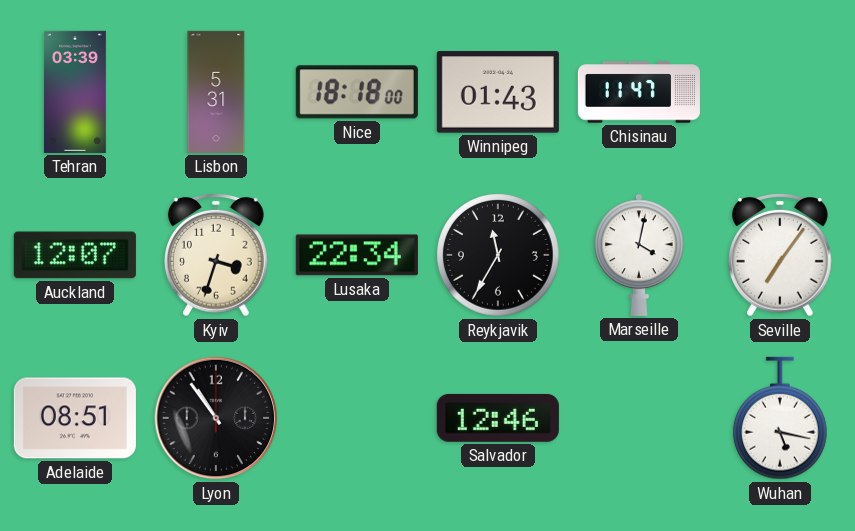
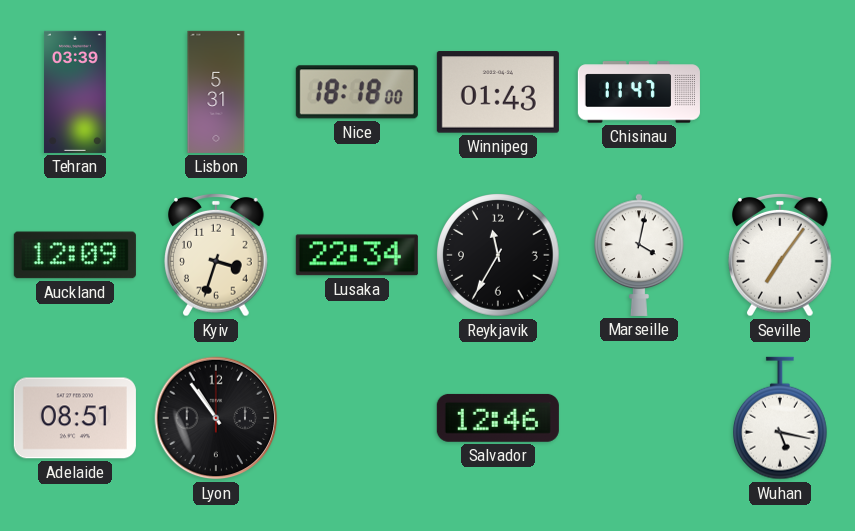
Auckland: 12:07 -> 12:09
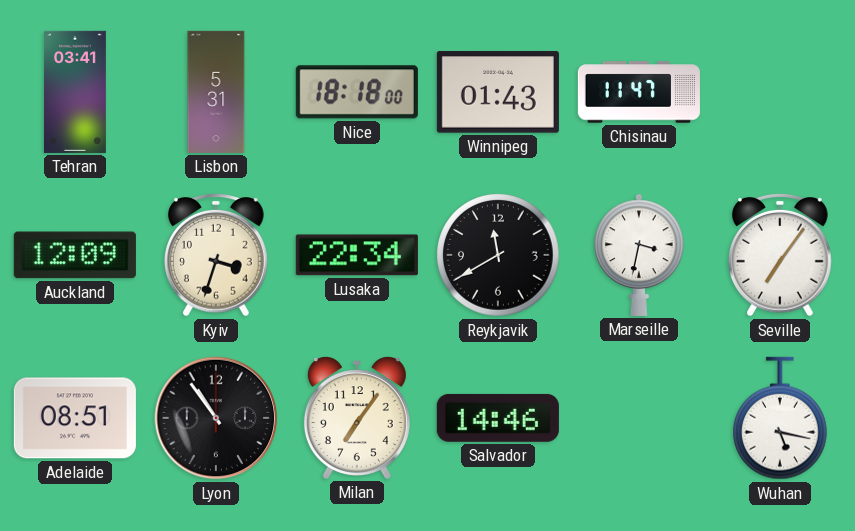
Tehran: 03:39 -> 03:41
Reykjavik: 11:35 -> 11:40
Marseille: 4:02 -> 3:32
Milan: none -> 7:06
Salvador: 12:46 -> 14:46
